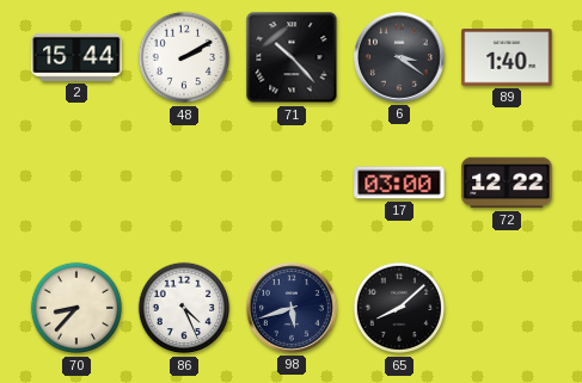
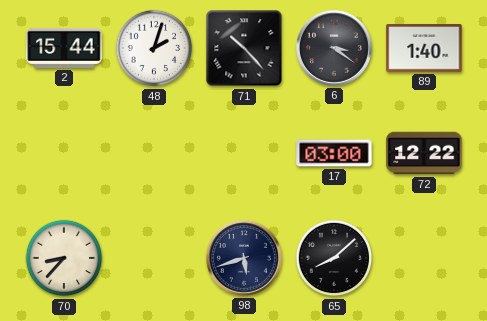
48: 2:10 -> 2:03
86: 4:26 -> none
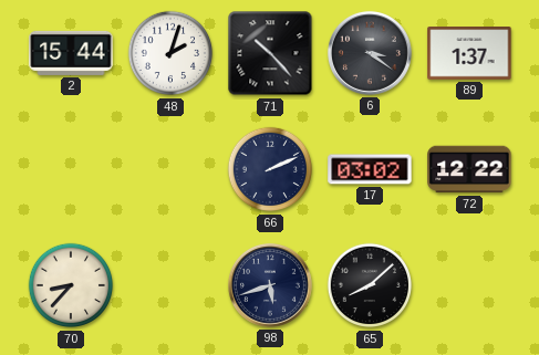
89: 1:40 -> 1:37
66: none -> 2:11
17: 03:00 -> 03:02
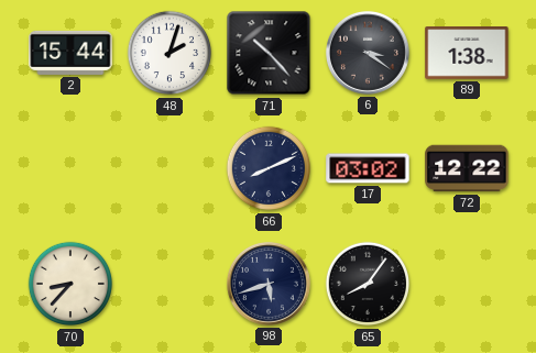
89: 1:37 -> 1:38
66: 2:11 -> 8:11
65: 8:08 -> 8:06
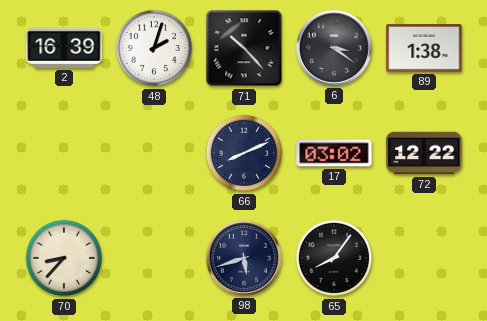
2: 15:44 -> 16:39
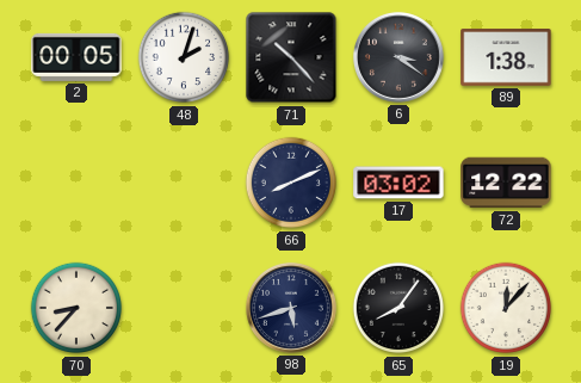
2: 16:39 -> 00:05
19: none -> 12:07
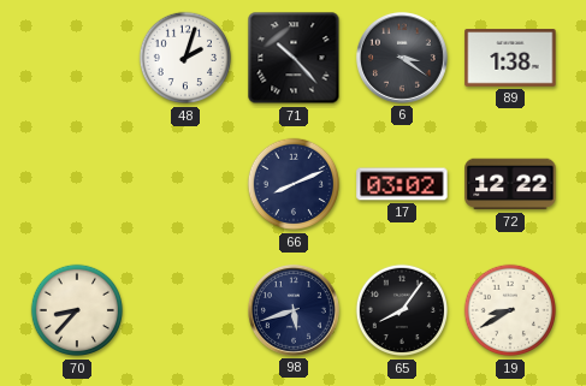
2: 00:05 -> none
19: 12:07 -> 8:40
